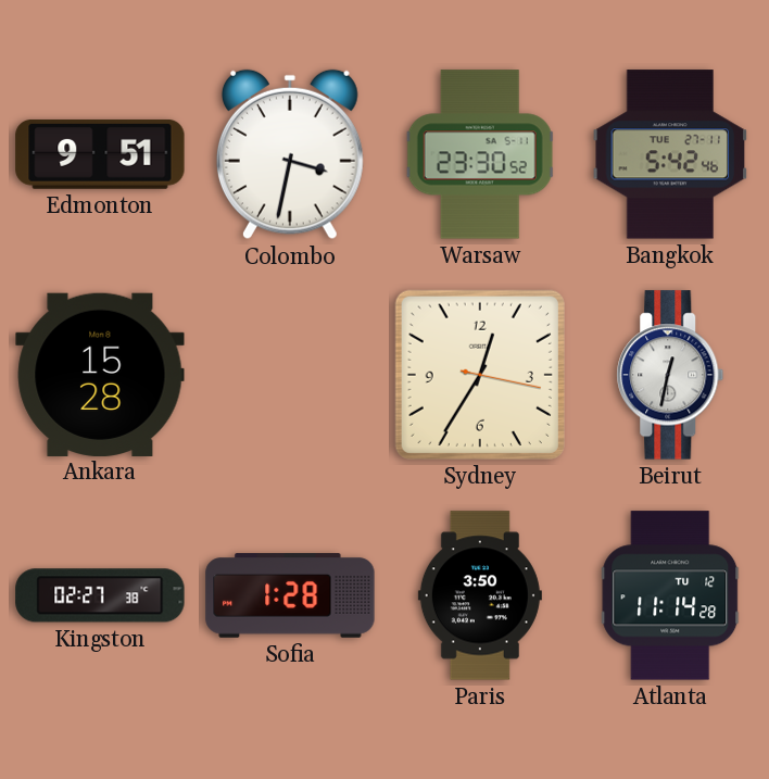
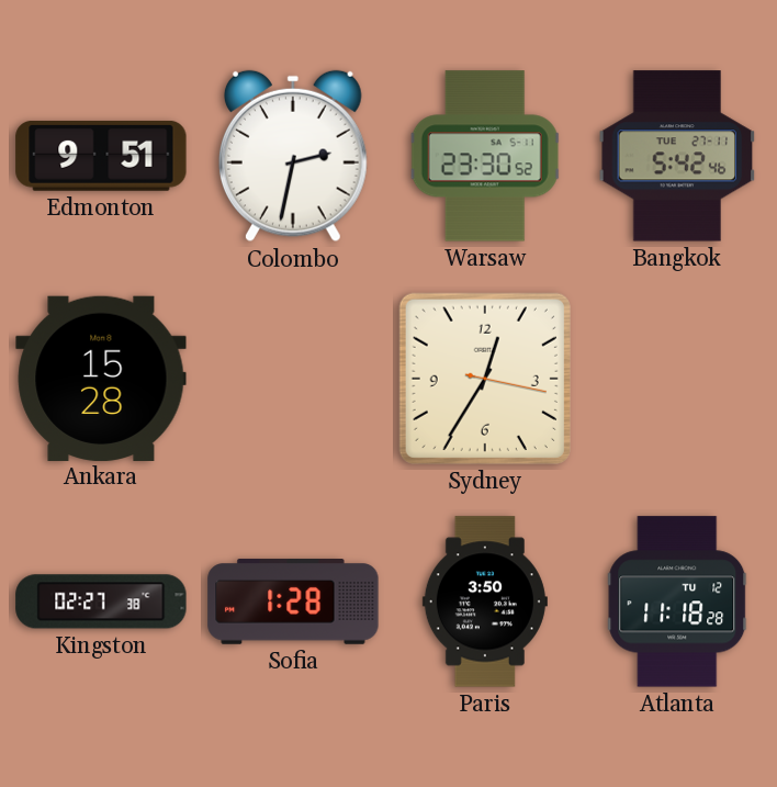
Colombo: 3:32 -> 2:32
Beirut: 12:32 -> none
Atlanta: 11:14 -> 11:18
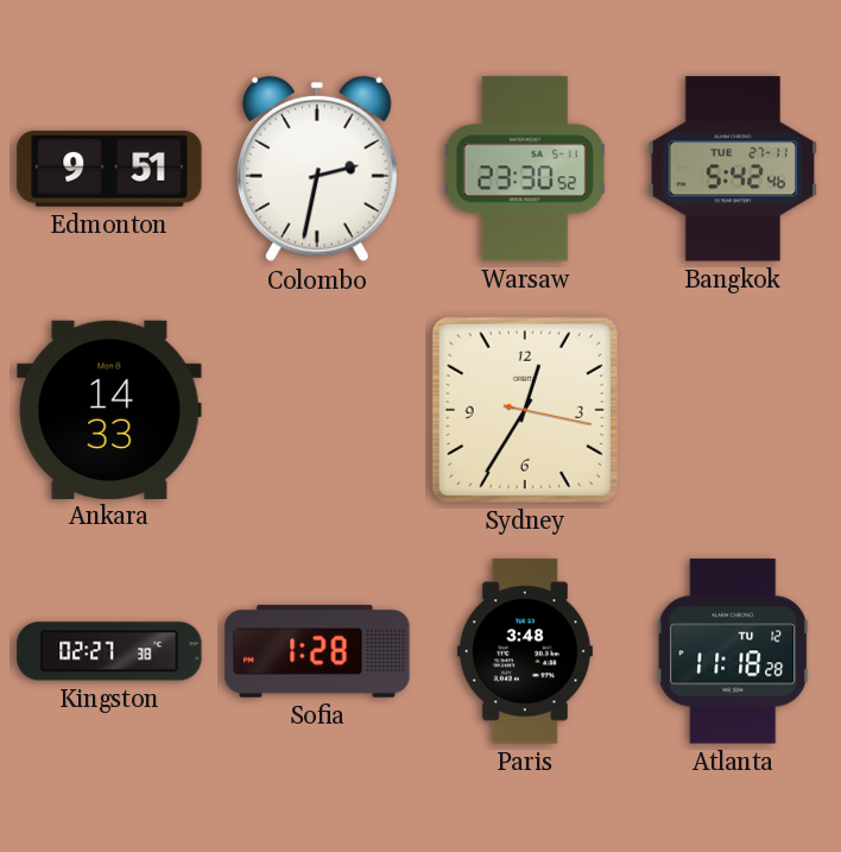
Ankara: 15:28 -> 14:33
Paris: 3:50 -> 3:48
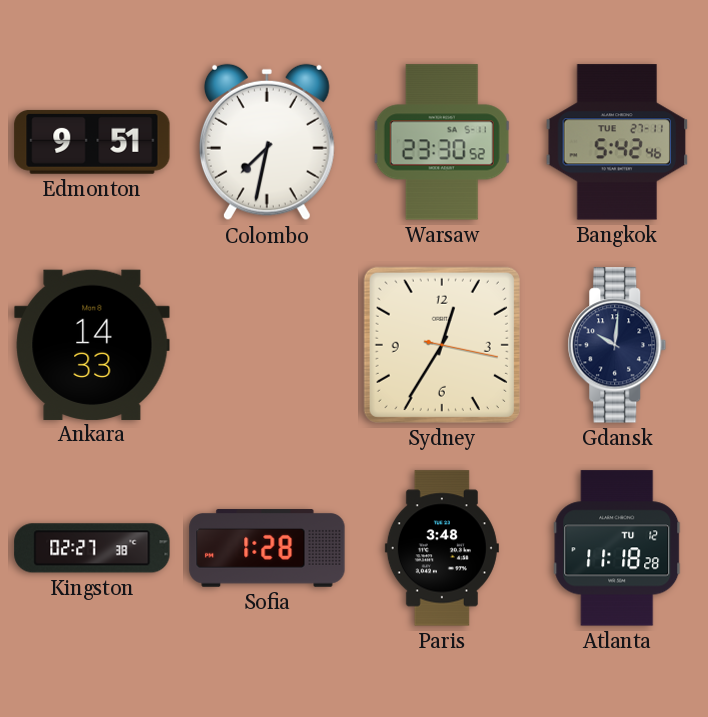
Colombo: 2:32 -> 7:32
Gdansk: none -> 10:01
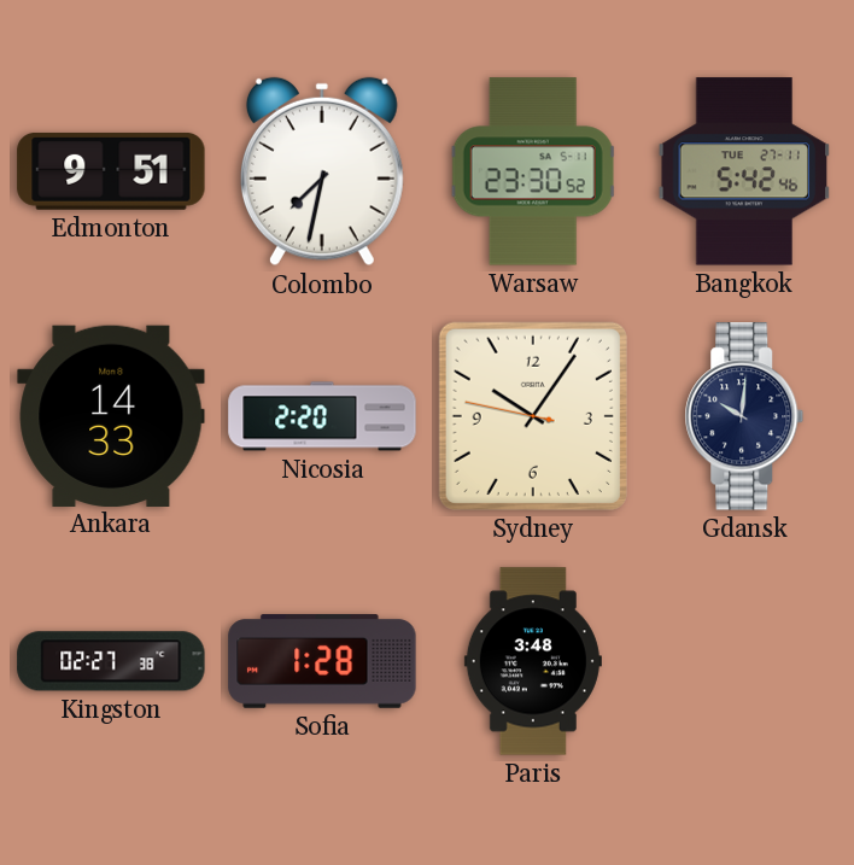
Nicosia: none -> 2:20
Sydney: 12:35 -> 10:05
Atlanta: 11:18 -> none
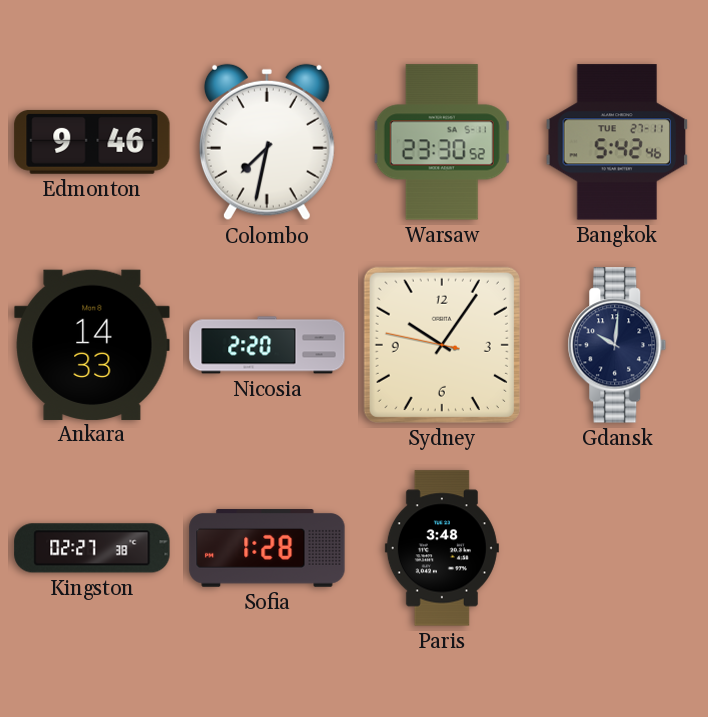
Edmonton: 9:51 -> 9:46
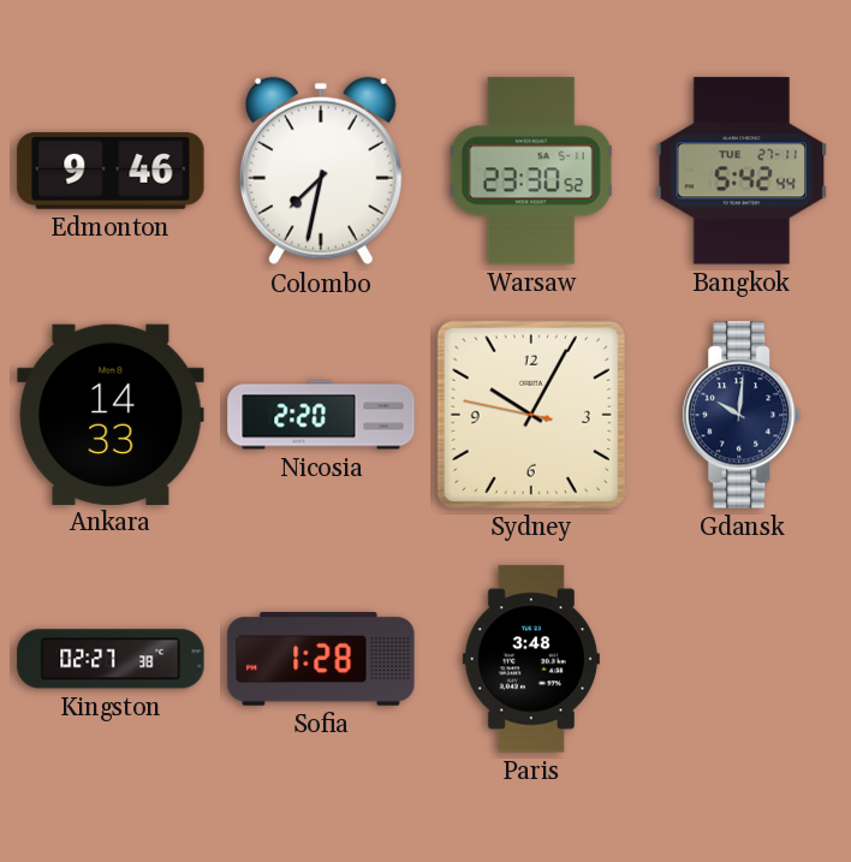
Bangkok: 5:42:46 -> 5:42:44
Sydney: 10:05 -> 10:04
